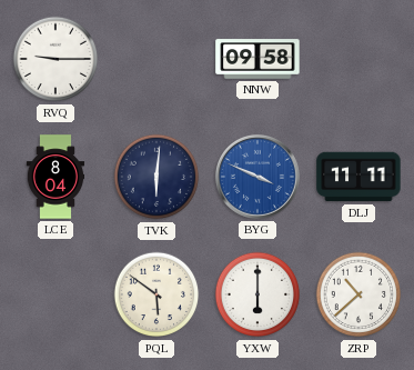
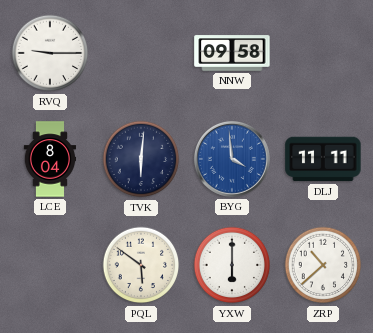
BYG: 3:49 -> 3:59
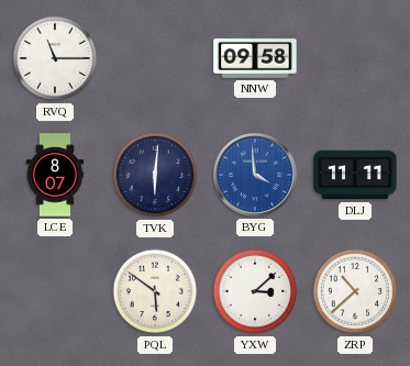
RVQ: 9:15 -> 11:15
LCE: 8:04 -> 8:07
YXW: 6:00 -> 3:08
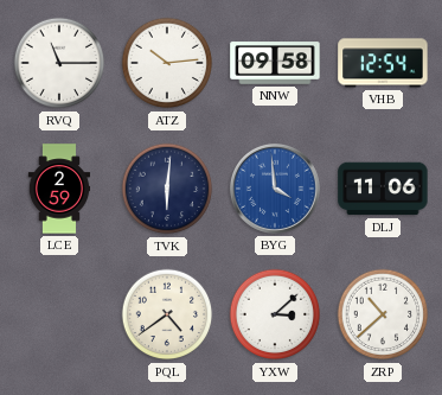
ATZ: none -> 10:14
VHB: none -> 12:54
LCE: 8:07 -> 2:59
DLJ: 11:11 -> 11:06
PQL: 5:51 -> 4:39
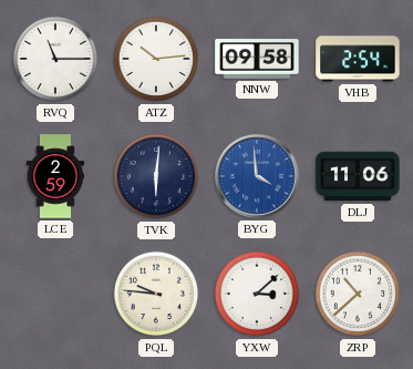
VHB: 12:54 -> 2:54
PQL: 4:39 -> 9:46
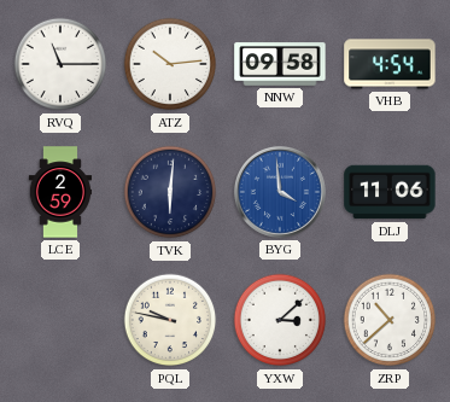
VHB: 2:54 -> 4:54
PQL: 9:46 -> 9:47
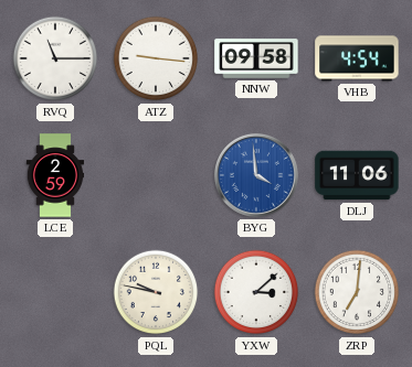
ATZ: 10:14 -> 9:16
TVK: 6:01 -> none
ZRP: 10:38 -> 7:01
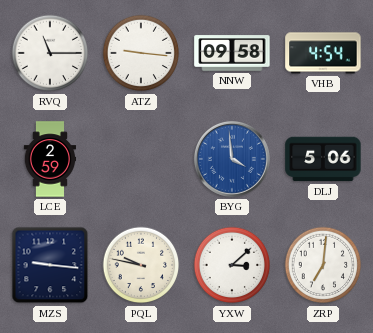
DLJ: 11:06 -> 5:06
MZS: none -> 9:16
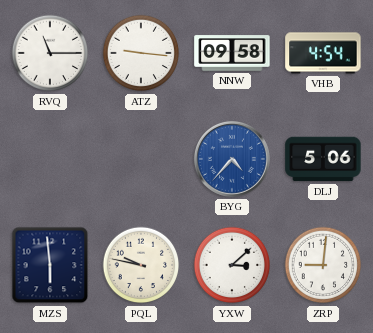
LCE: 2:59 -> none
BYG: 3:59 -> 4:37
MZS: 9:16 -> 5:59
ZRP: 7:01 -> 9:01
